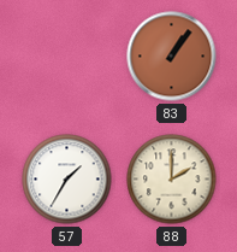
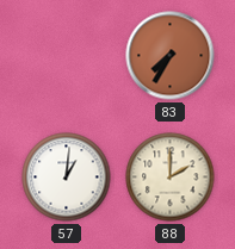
83: 1:06 -> 7:35
57: 1:35 -> 1:01
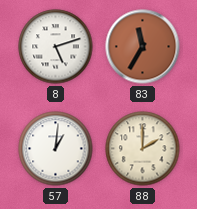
8: none -> 5:12
83: 7:35 -> 11:35
